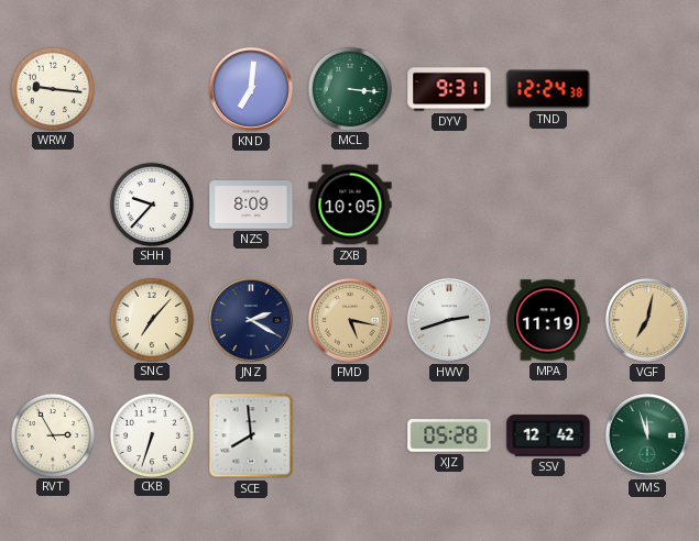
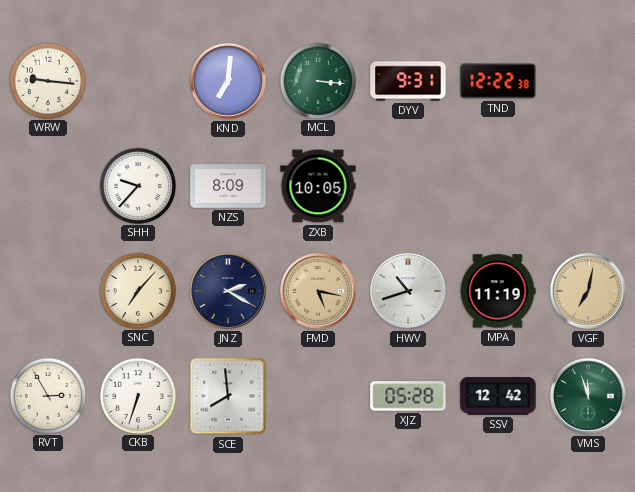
TND: 12:24 -> 12:22
HWV: 2:42 -> 10:42
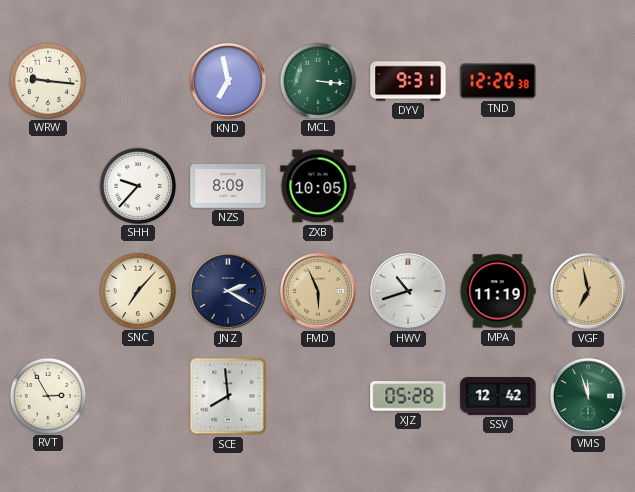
KND: 7:01 -> 6:58
TND: 12:22 -> 12:20
FMD: 5:17 -> 5:56
VGF: 7:02 -> 6:58
CKB: 6:33 -> none
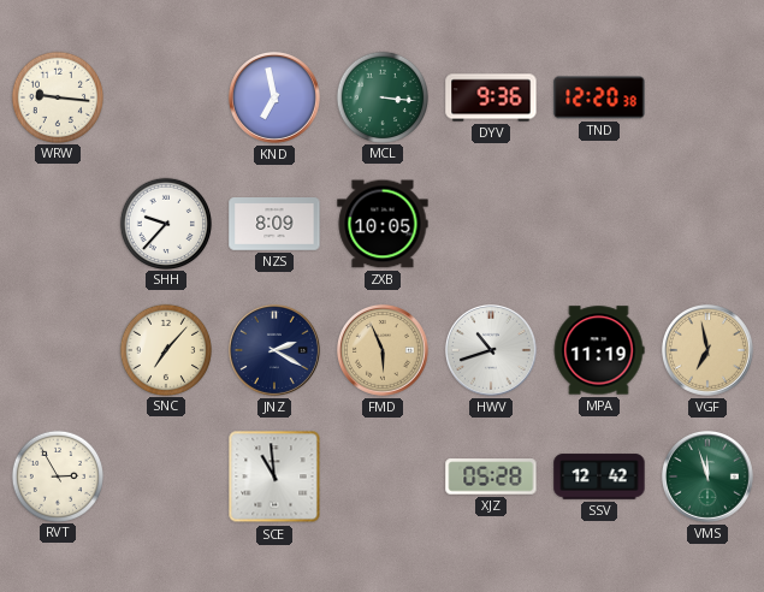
DYV: 9:31 -> 9:36
SCE: 7:59 -> 10:59
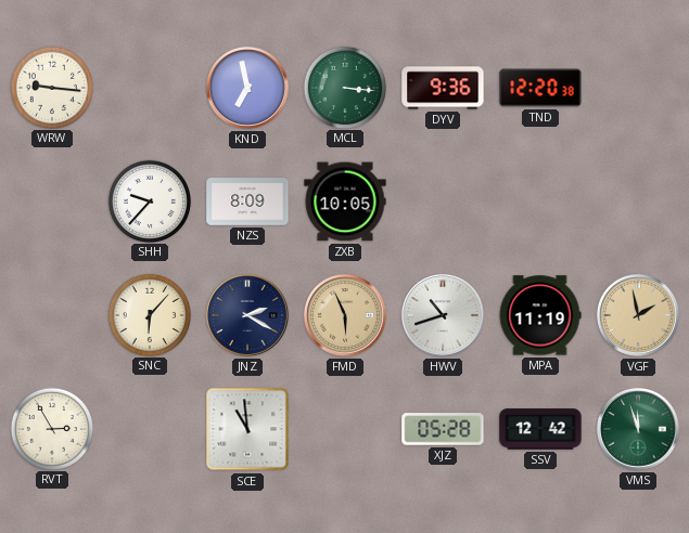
SNC: 7:07 -> 6:07
VGF: 6:58 -> 1:58
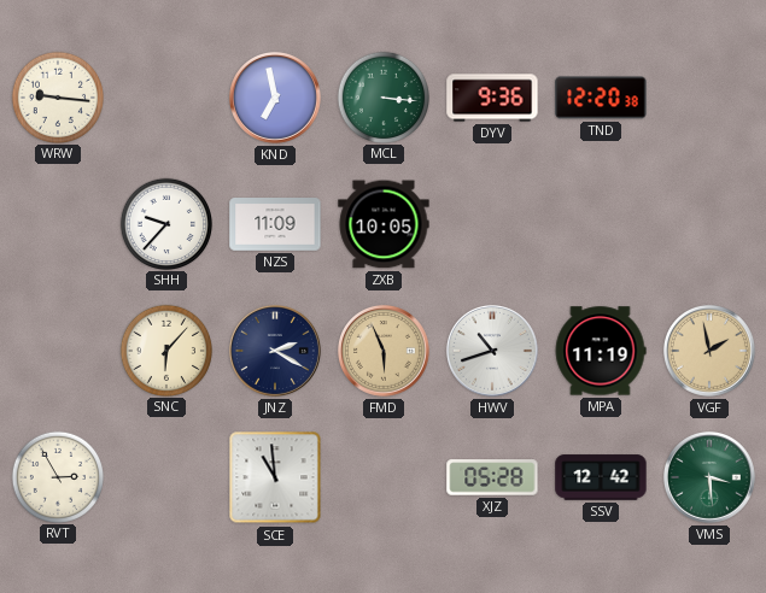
NZS: 8:09 -> 11:09
VMS: 11:57 -> 3:29
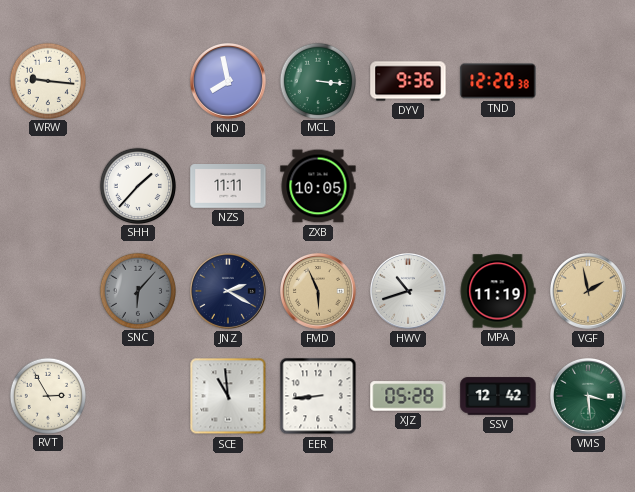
KND: 6:58 -> 7:58
SHH: 9:37 -> 1:37
NZS: 11:09 -> 11:11
SNC dial: cream -> grey
EER: none -> 8:44
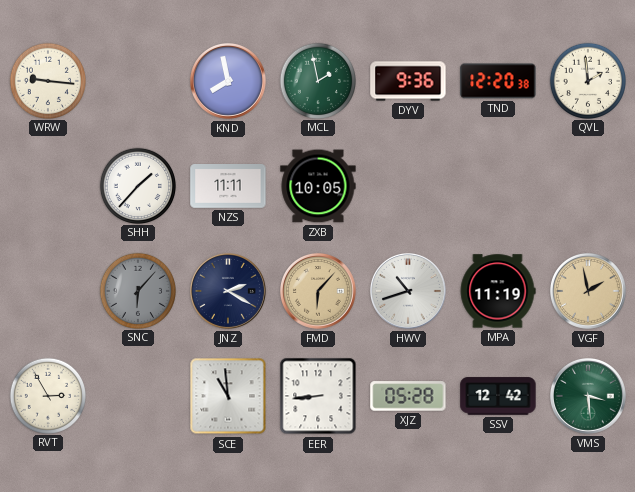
MCL: 3:16 -> 1:58
QVL: none -> 1:59
FMD: 5:56 -> 6:07
